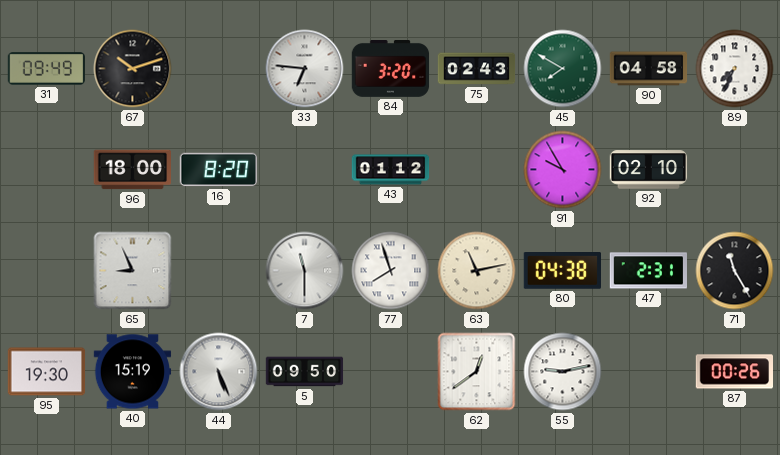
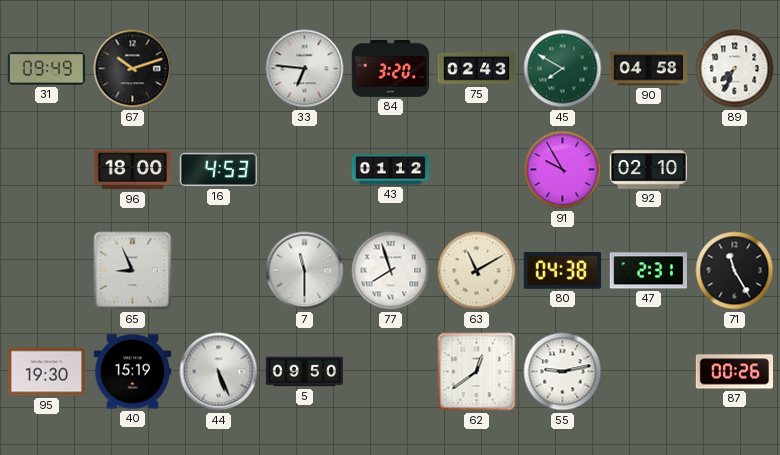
16: 8:20 -> 4:53
63: 11:13 -> 11:10
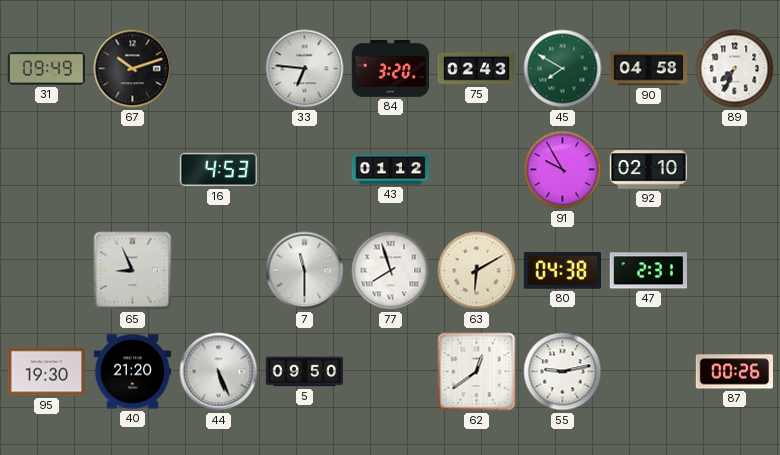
96: 18:00 -> none
63: 11:10 -> 6:10
71: 11:25 -> none
40: 15:19 -> 21:20
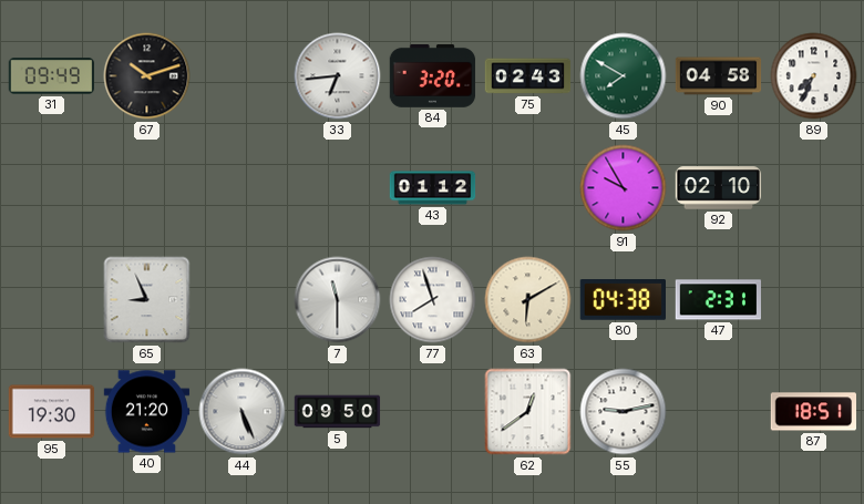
33: 6:46 -> 6:44
16: 4:53 -> none
87: 00:26 -> 18:51
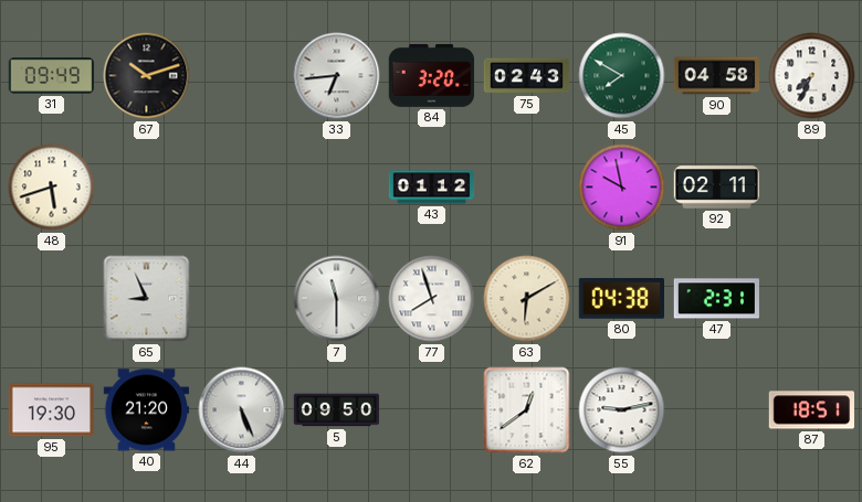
48: none -> 5:42
91: 9:55 -> 9:58
92: 02:10 -> 02:11
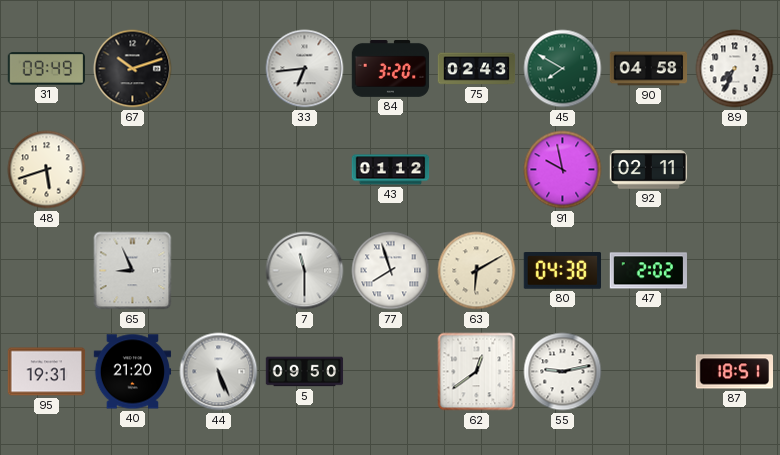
47: 2:31 -> 2:02
95: 19:30 -> 19:31
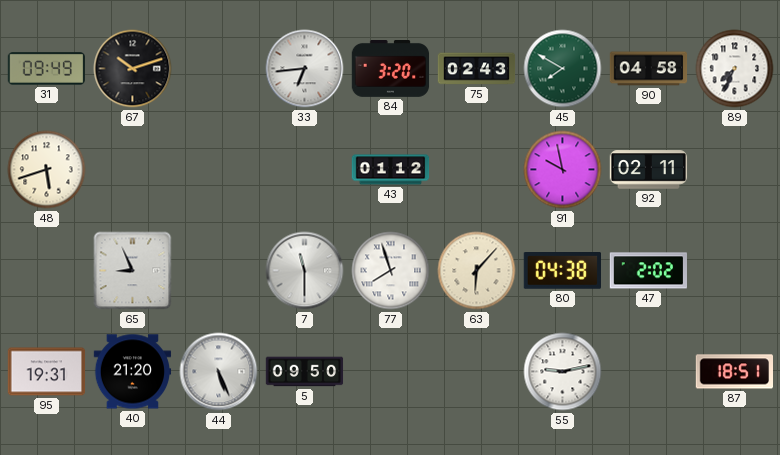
63: 6:10 -> 6:07
62: 12:39 -> none
